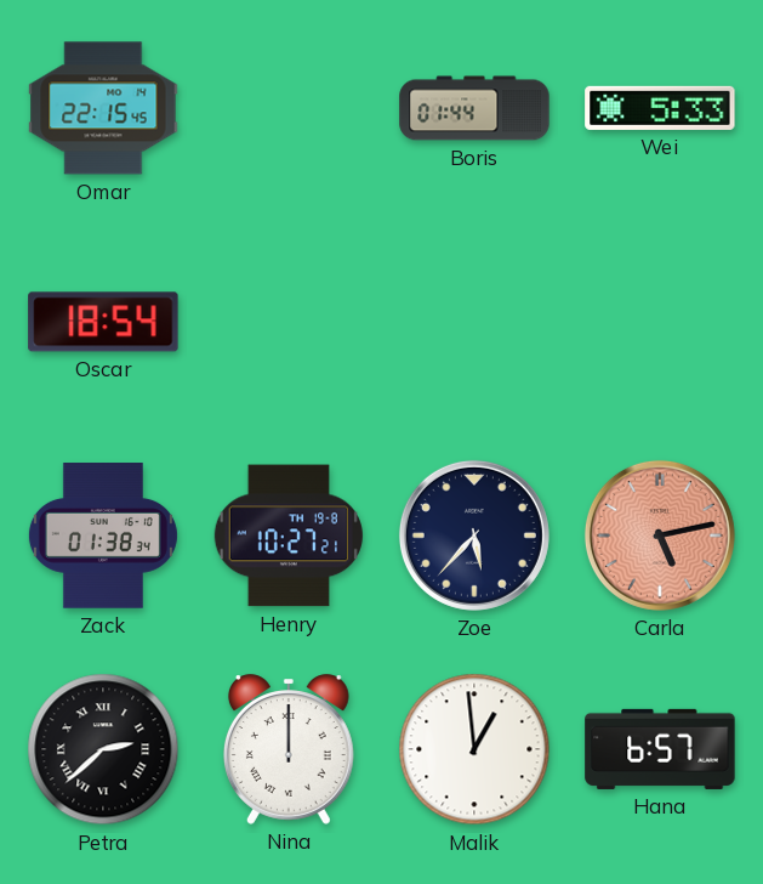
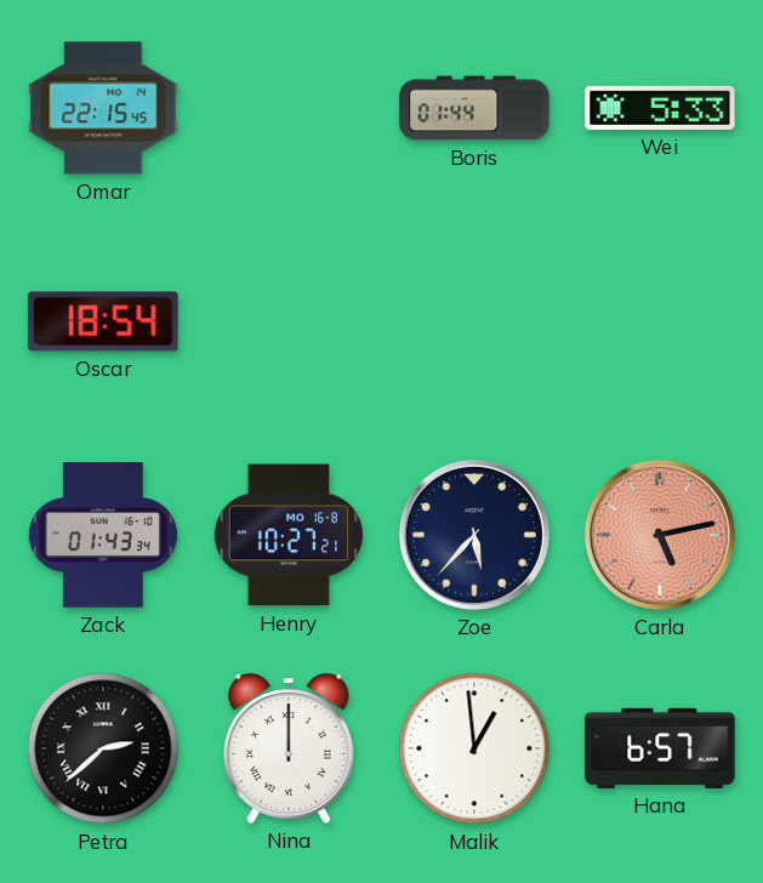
Zack: 01:38 -> 01:43
Henry date: TH 19-8 -> MO 16-8
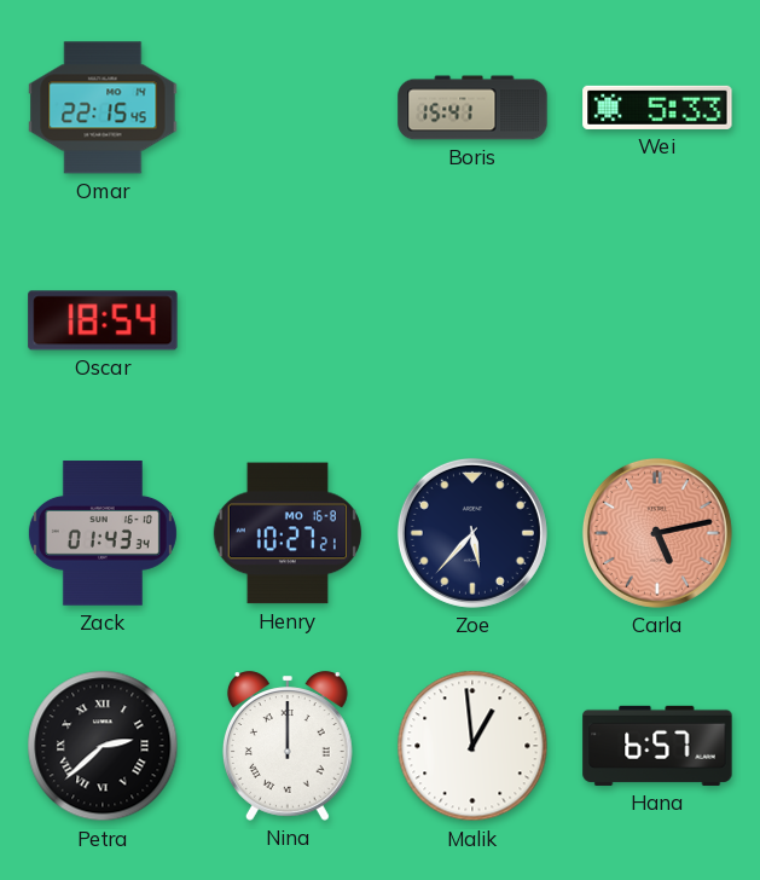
Boris: 01:44 -> 15:41
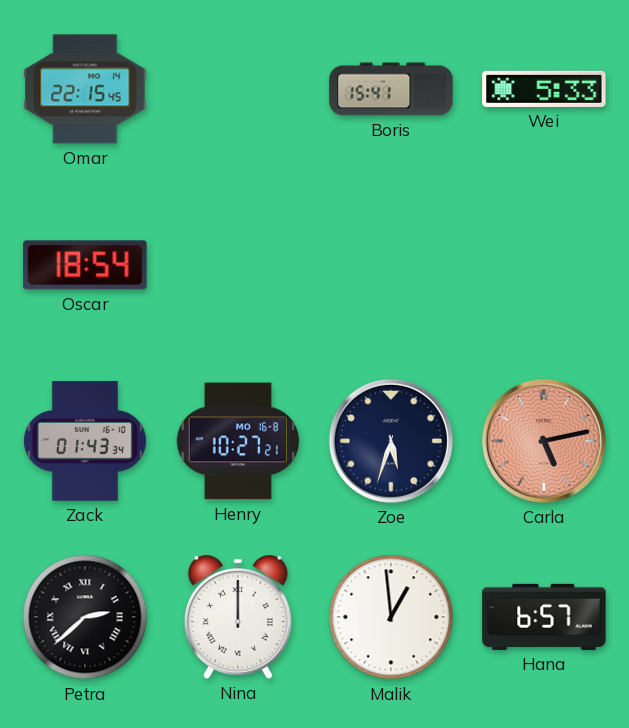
Zoe: 5:37 -> 5:33
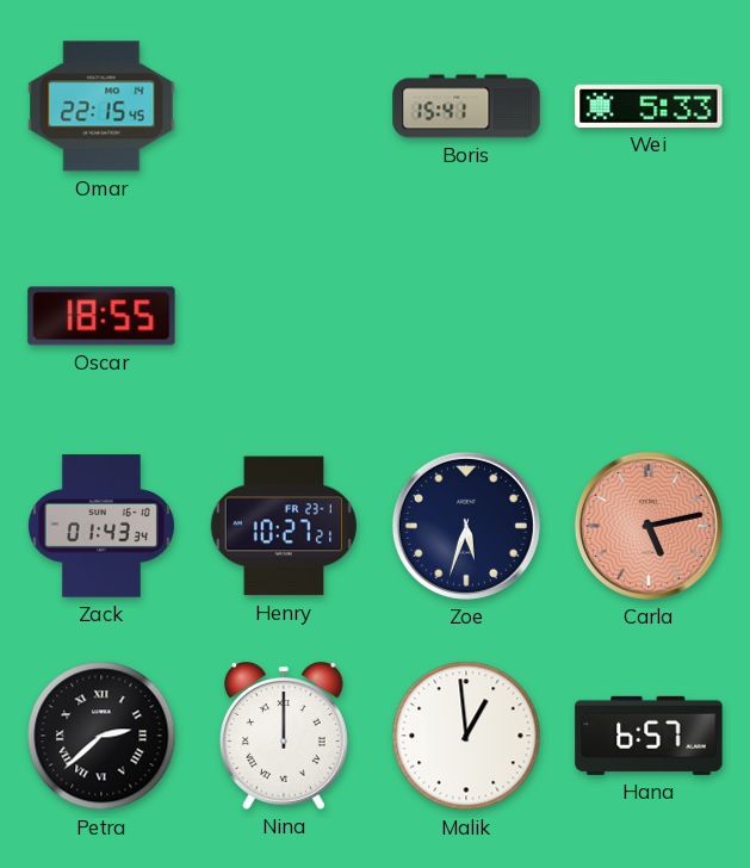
Oscar: 18:54 -> 18:55
Henry date: MO 16-8 -> FR 23-1
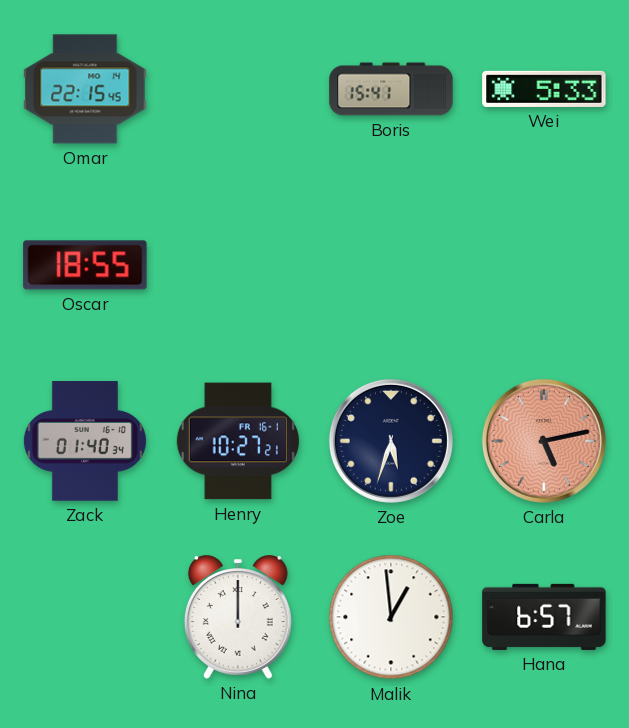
Zack: 01:43 -> 01:40
Henry date: FR 23-1 -> FR 16-1
Petra: 2:38 -> none
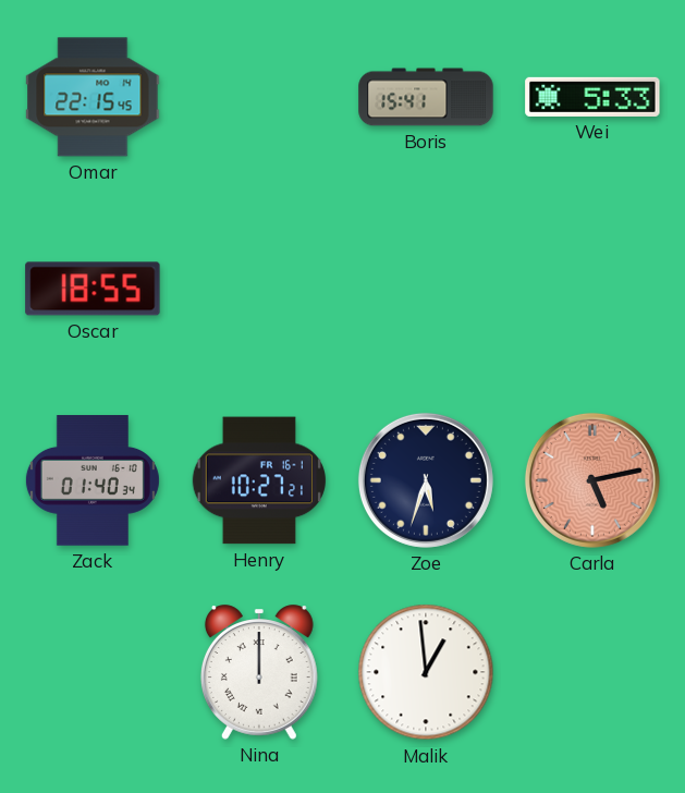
Hana: 6:57 -> none
